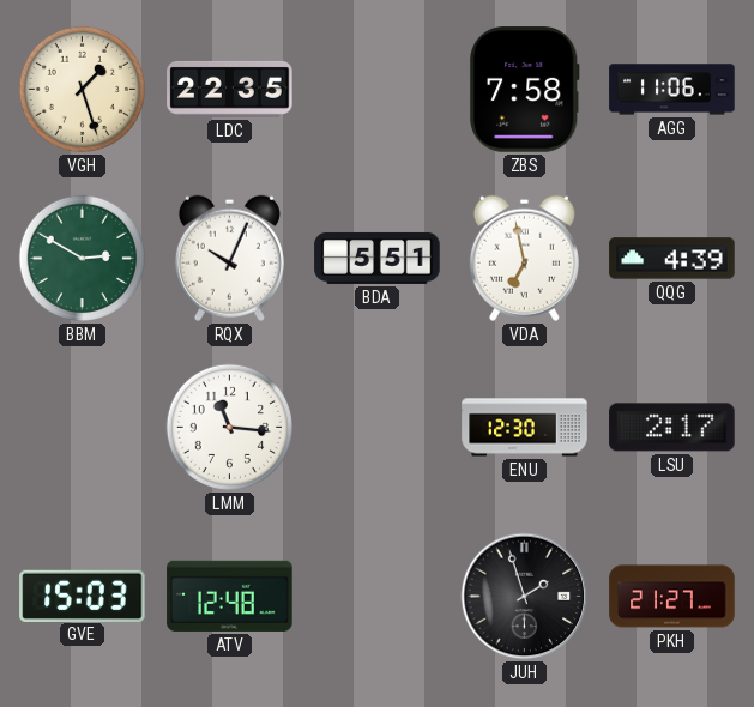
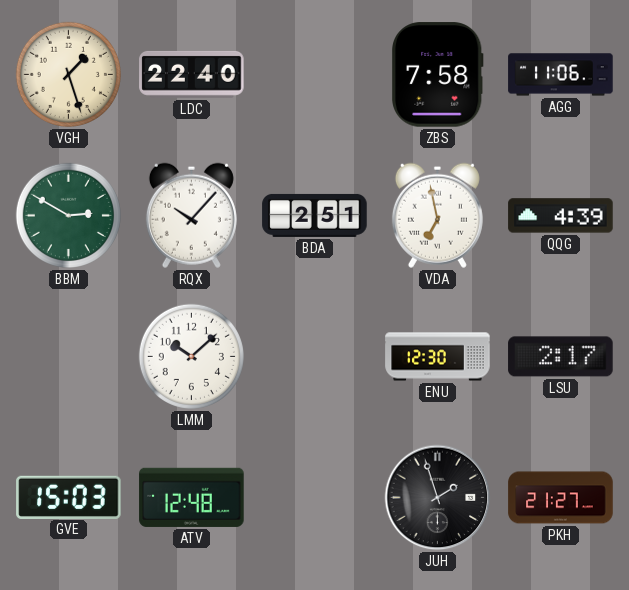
LDC: 22:35 -> 22:40
RQX: 10:04 -> 10:07
BDA: 5:51 -> 2:51
LMM: 11:16 -> 10:08
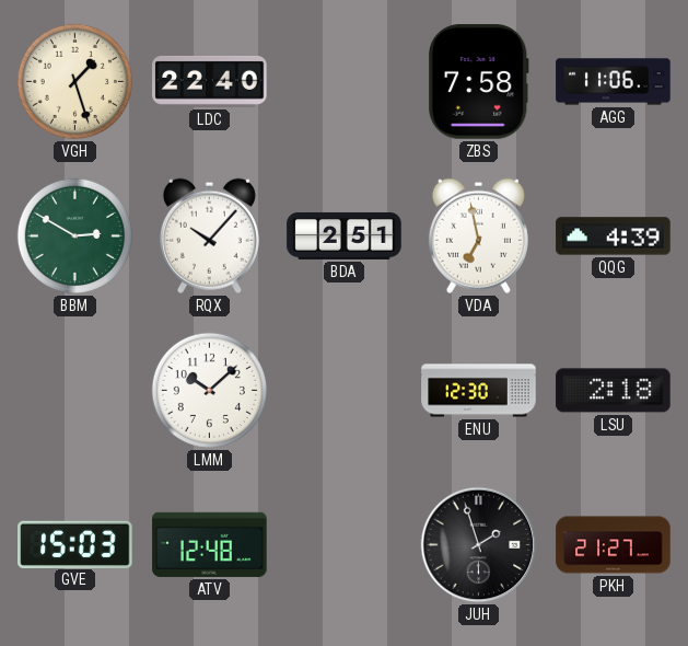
LSU: 2:17 -> 2:18
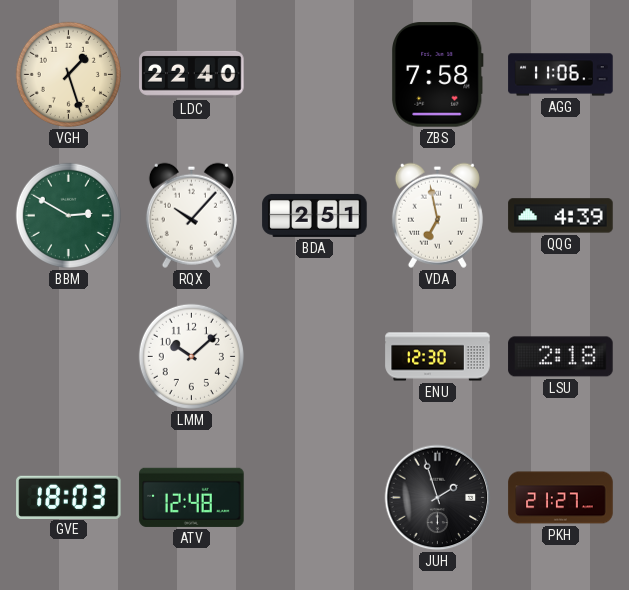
GVE: 15:03 -> 18:03
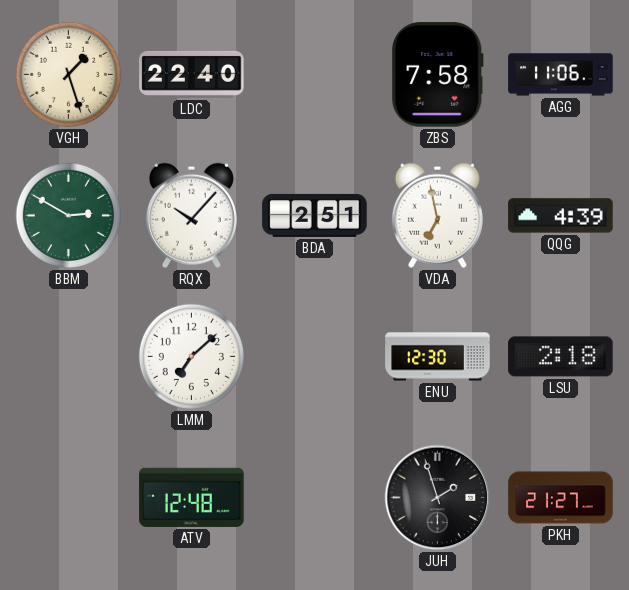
LMM: 10:08 -> 7:08
GVE: 18:03 -> none
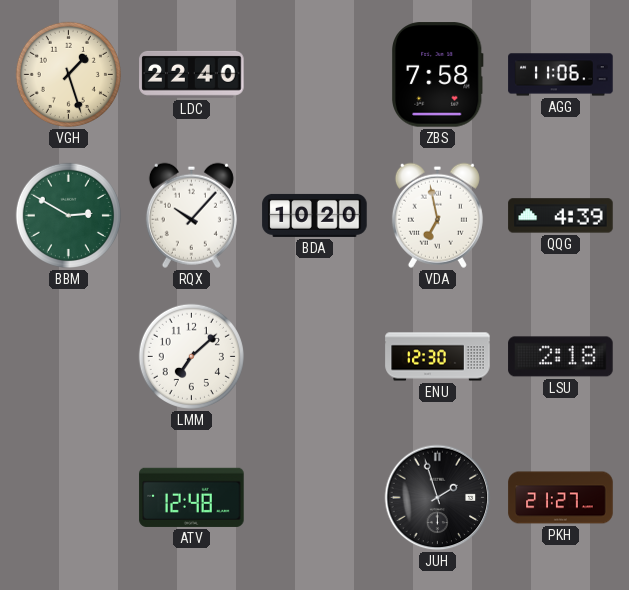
BDA: 2:51 -> 10:20
